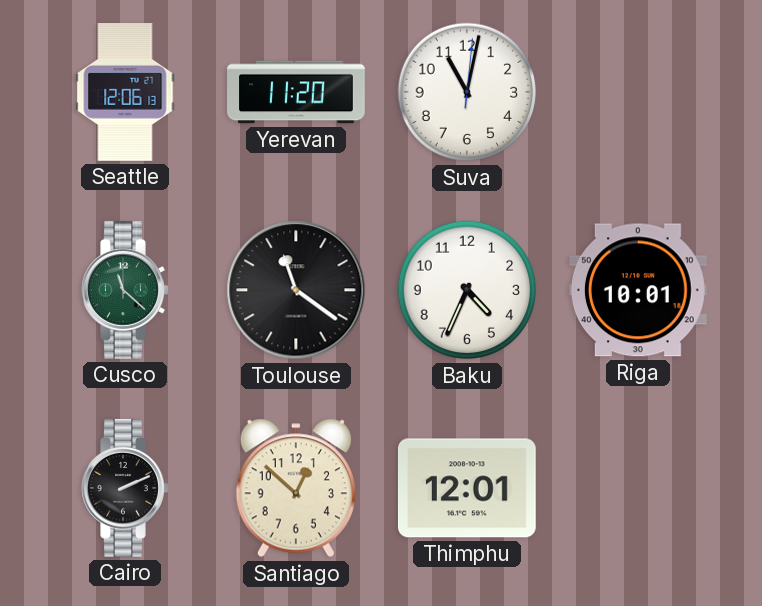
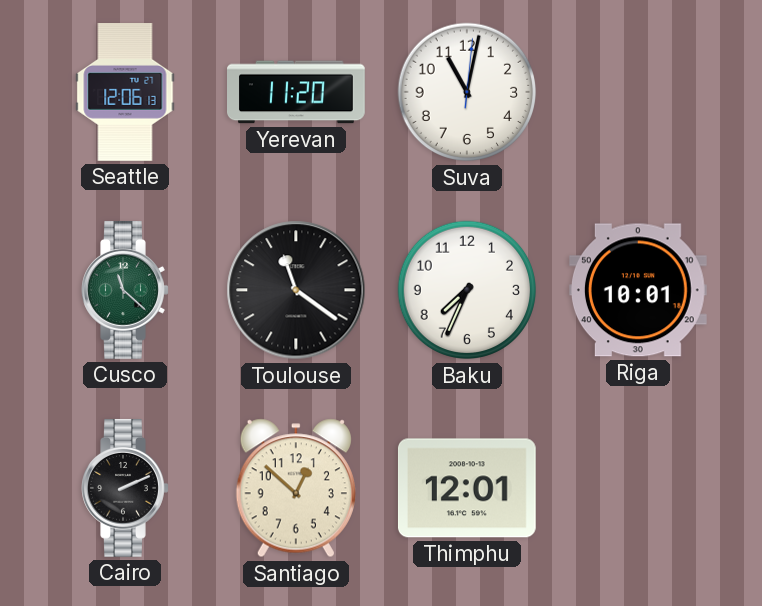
Baku: 4:34 -> 7:34
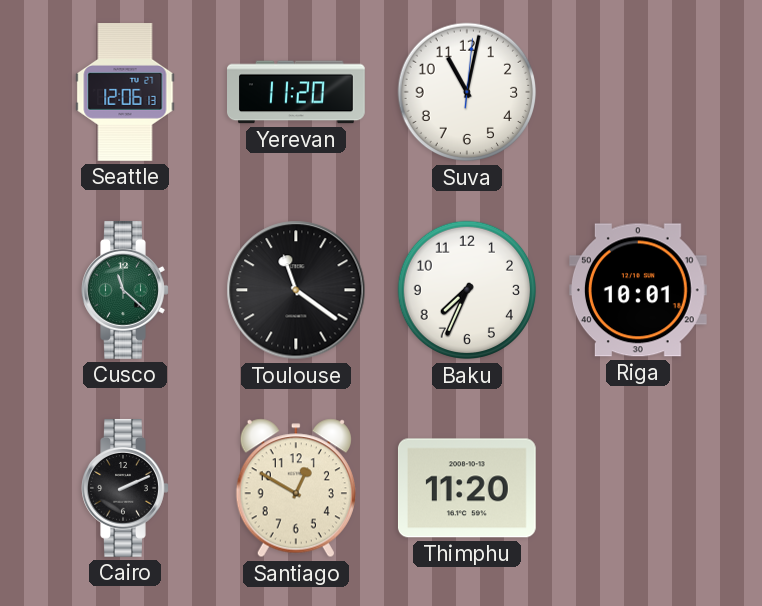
Santiago: 12:52 -> 12:50
Thimphu: 12:01 -> 11:20
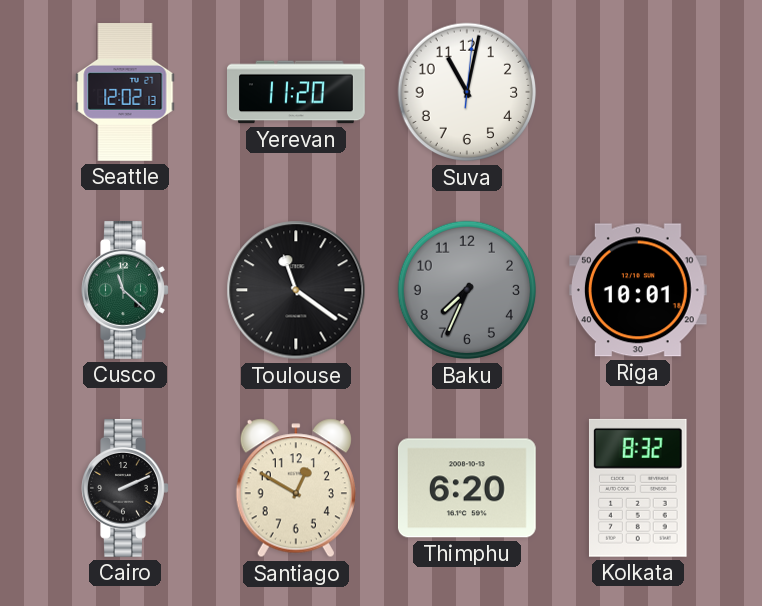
Seattle: 12:06 -> 12:02
Baku dial: white -> grey
Thimphu: 11:20 -> 6:20
Kolkata: none -> 8:32
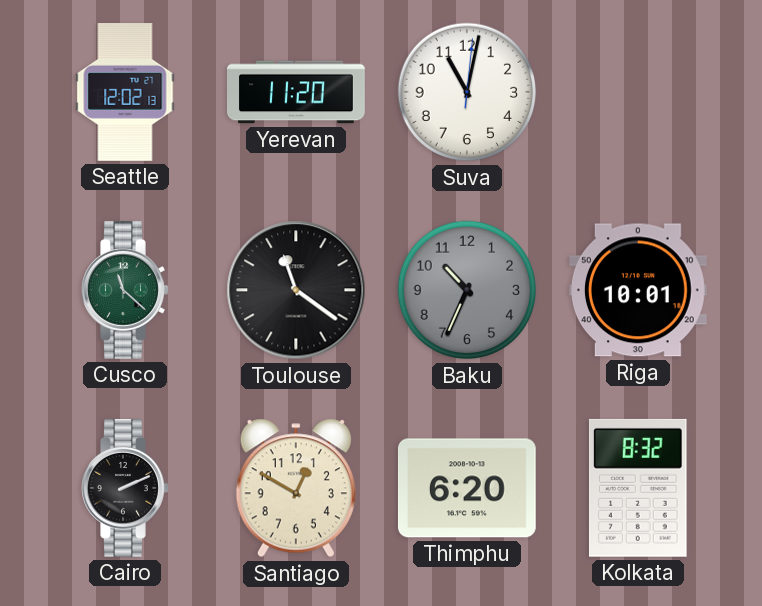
Baku: 7:34 -> 10:34
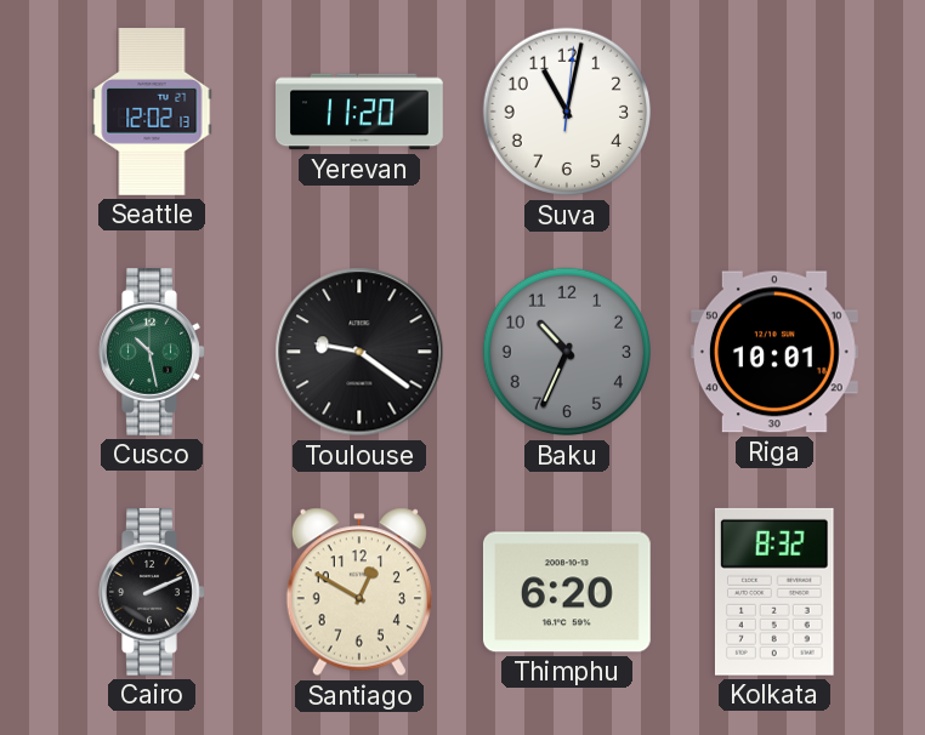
Cusco: 11:22 -> 10:28
Toulouse: 11:21 -> 9:21
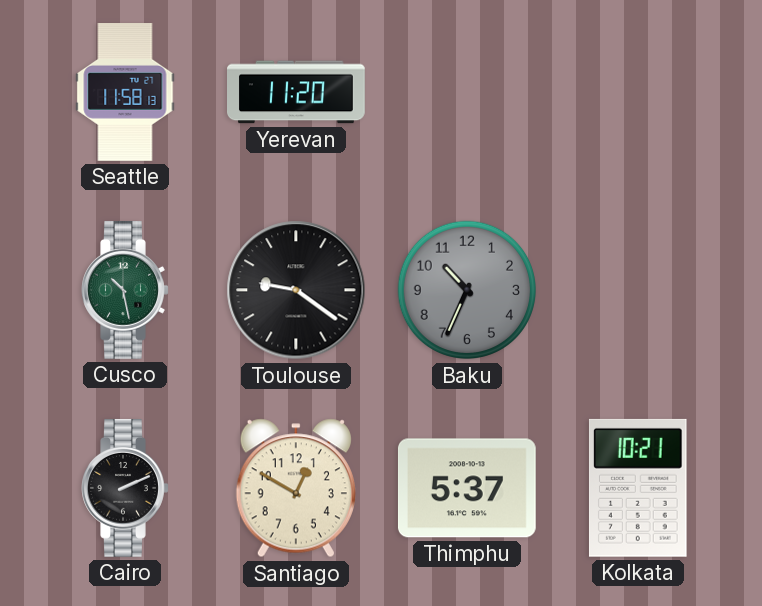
Seattle: 12:02 -> 11:58
Suva: 11:02 -> none
Riga: 10:01 -> none
Thimphu: 6:20 -> 5:37
Kolkata: 8:32 -> 10:21
